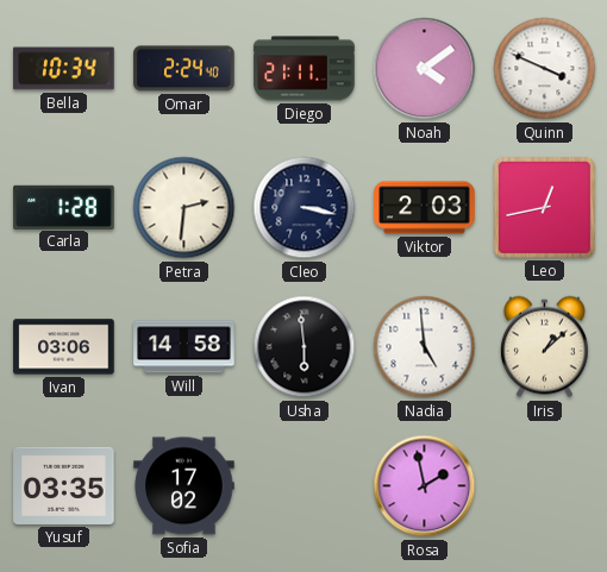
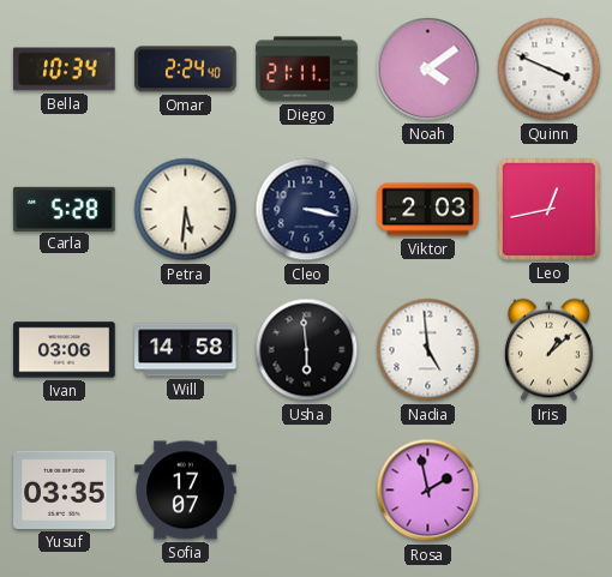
Carla: 1:28 -> 5:28
Petra: 2:31 -> 5:31
Sofia: 17:02 -> 17:07
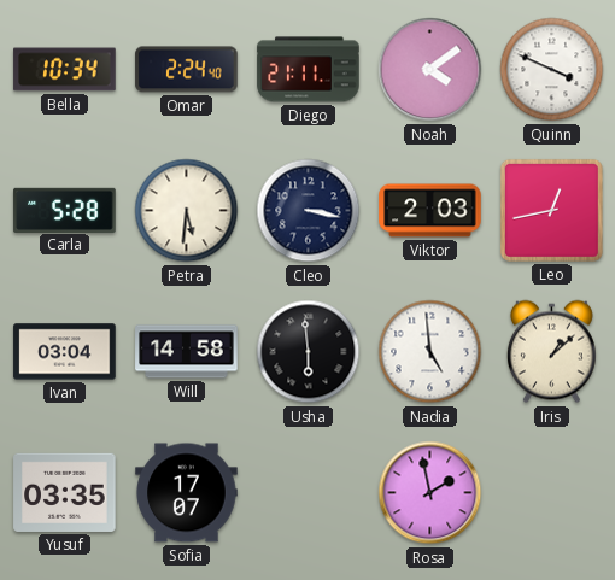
Ivan: 03:06 -> 03:04
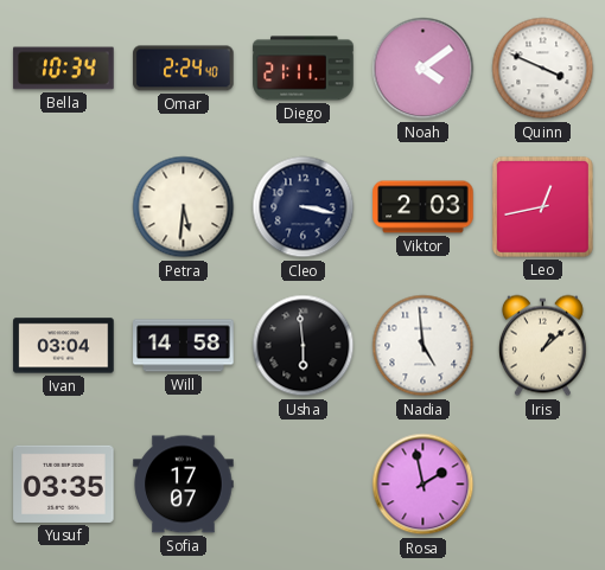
Carla: 5:28 -> none
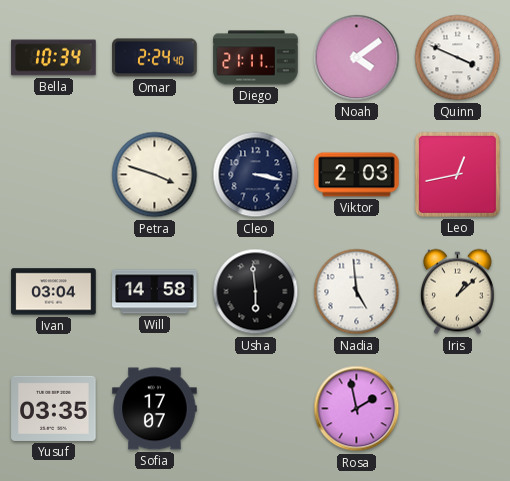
Petra: 5:31 -> 3:48
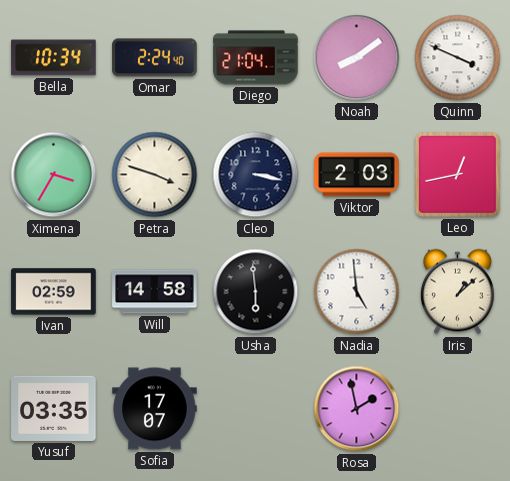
Diego: 21:11 -> 21:04
Noah: 4:09 -> 8:09
Ximena: none -> 3:35
Ivan: 03:04 -> 02:59
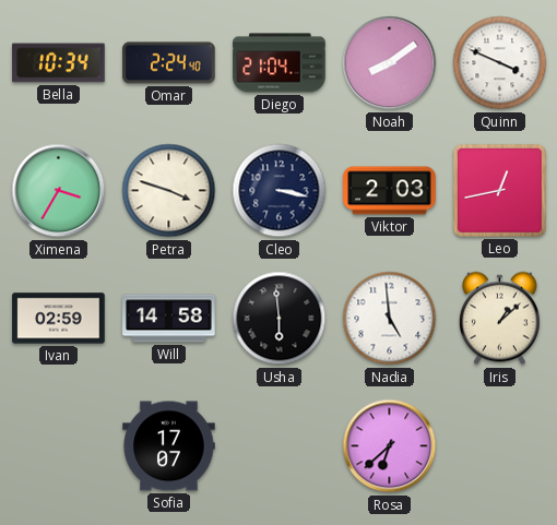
Yusuf: 03:35 -> none
Rosa: 1:58 -> 6:38
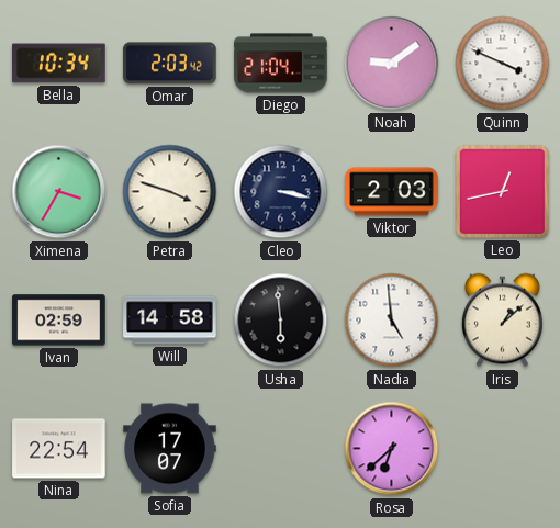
Omar: 2:24 -> 2:03
Noah: 8:09 -> 9:09
Nina: none -> 22:54
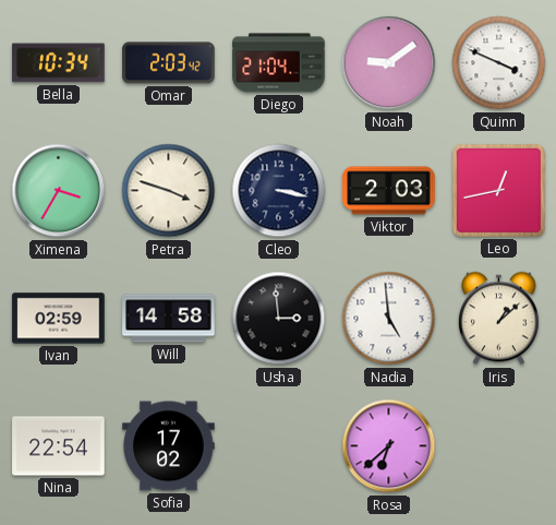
Usha: 5:59 -> 2:59
Sofia: 17:07 -> 17:02
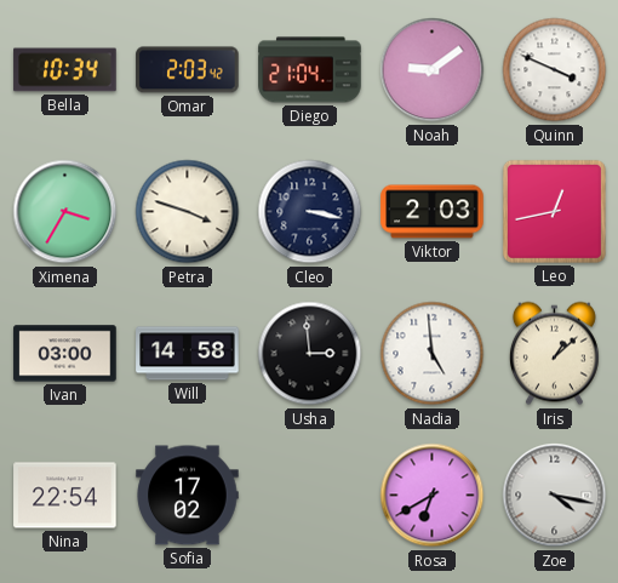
Ivan: 02:59 -> 03:00
Rosa: 6:38 -> 6:40
Zoe: none -> 4:17
